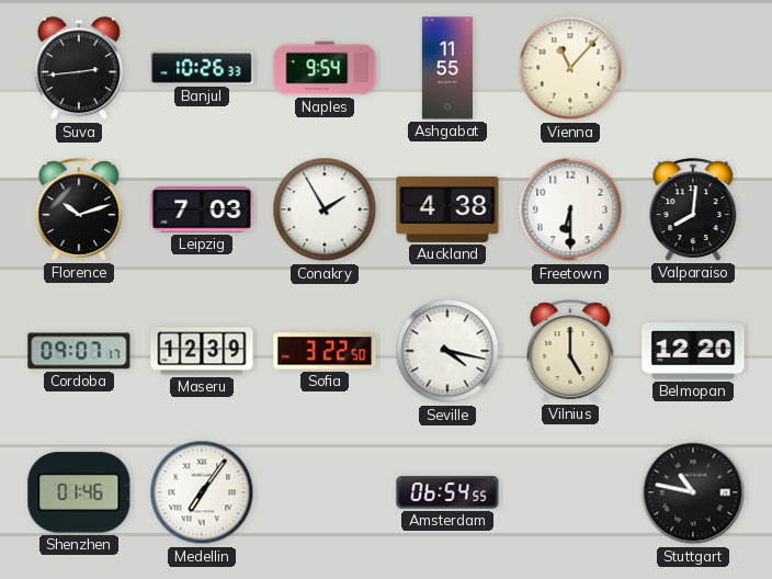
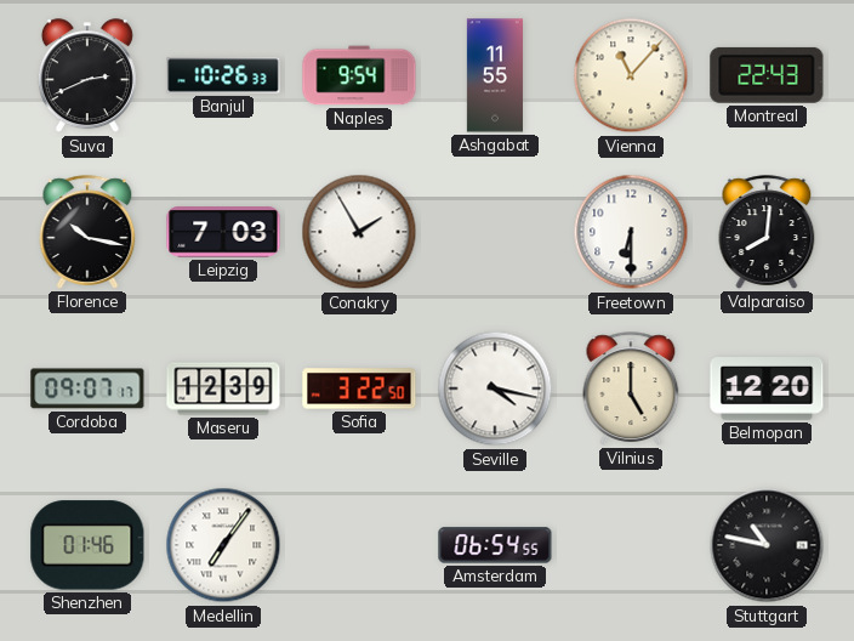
Suva: 2:44 -> 2:41
Montreal: none -> 22:43
Florence: 10:12 -> 10:17
Auckland: 4:38 -> none
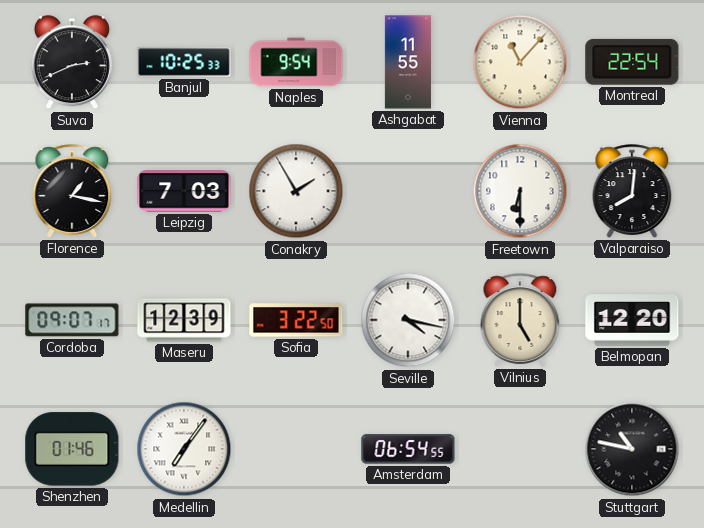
Banjul: 10:26 -> 10:25
Montreal: 22:43 -> 22:54
Florence: 10:17 -> 1:17
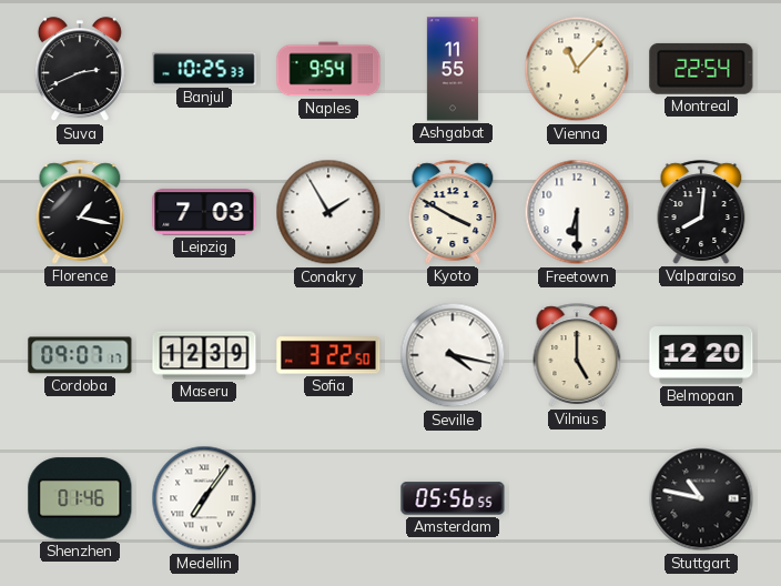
Kyoto: none -> 3:50
Amsterdam: 06:54 -> 05:56
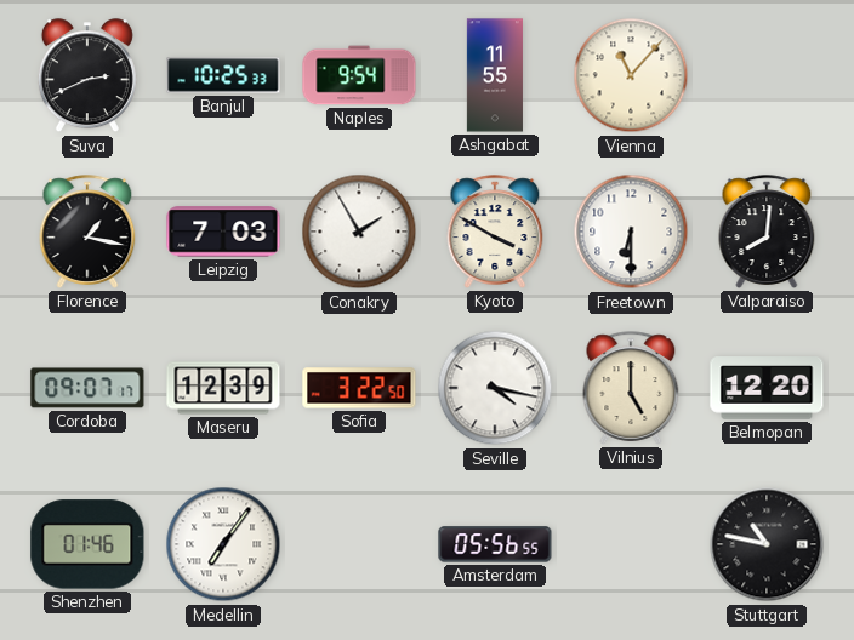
Montreal: 22:54 -> none
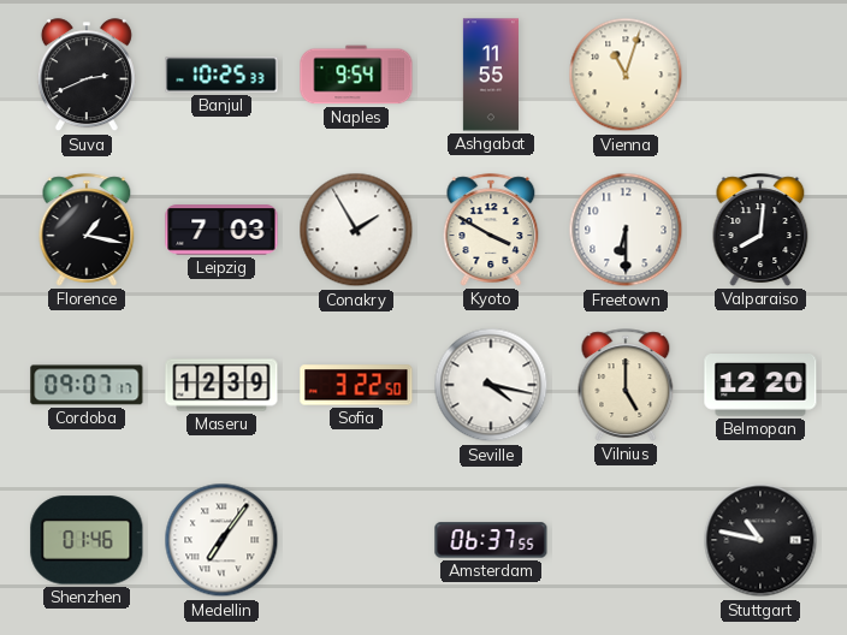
Vienna: 11:07 -> 11:03
Amsterdam: 05:56 -> 06:37
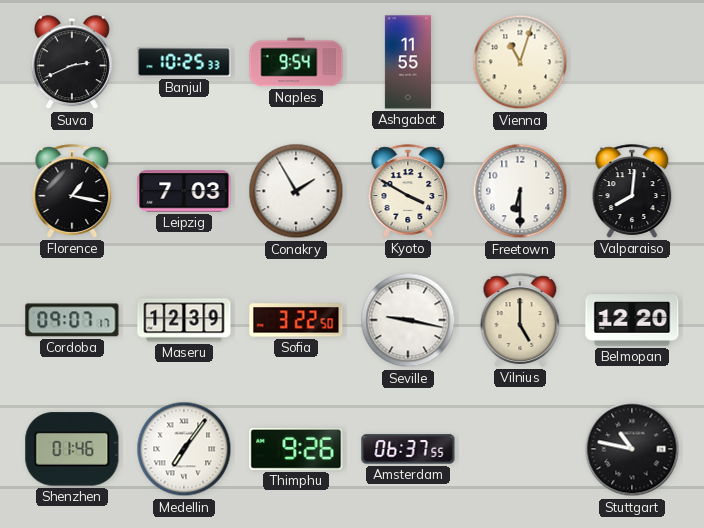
Seville: 4:17 -> 9:17
Thimphu: none -> 9:26
